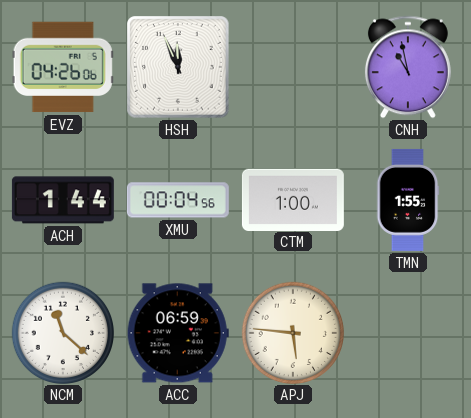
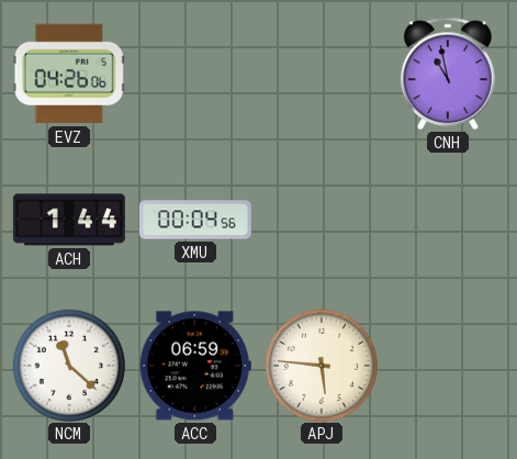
HSH: 11:56 -> none
CTM: 1:00 -> none
TMN: 1:55 -> none
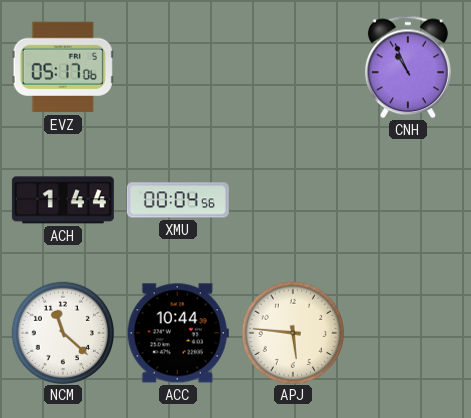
EVZ: 04:26 -> 05:17
CNH: 10:58 -> 10:56
ACC: 06:59 -> 10:44
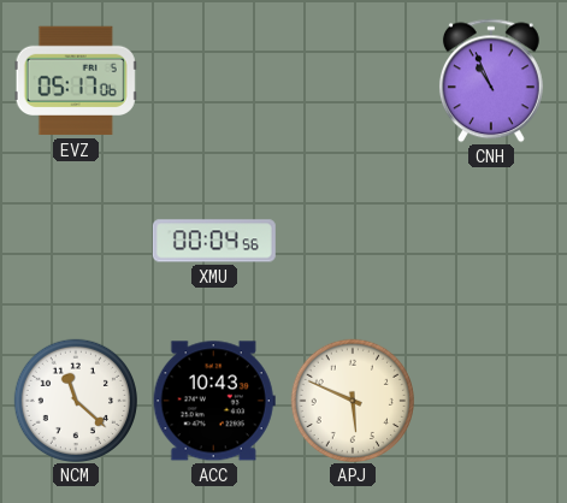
ACH: 1:44 -> none
ACC: 10:44 -> 10:43
APJ: 5:46 -> 5:49
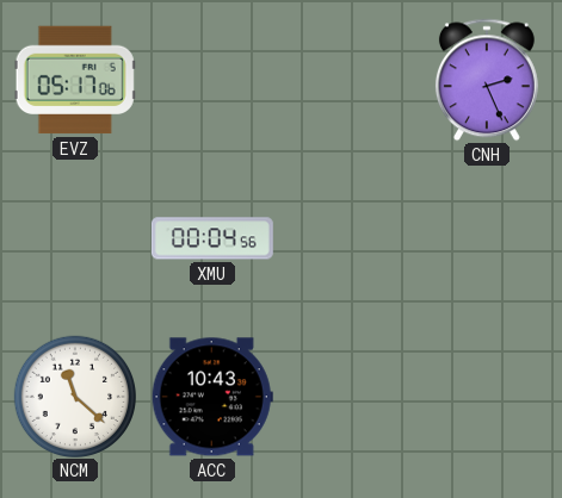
CNH: 10:56 -> 2:26
APJ: 5:49 -> none
